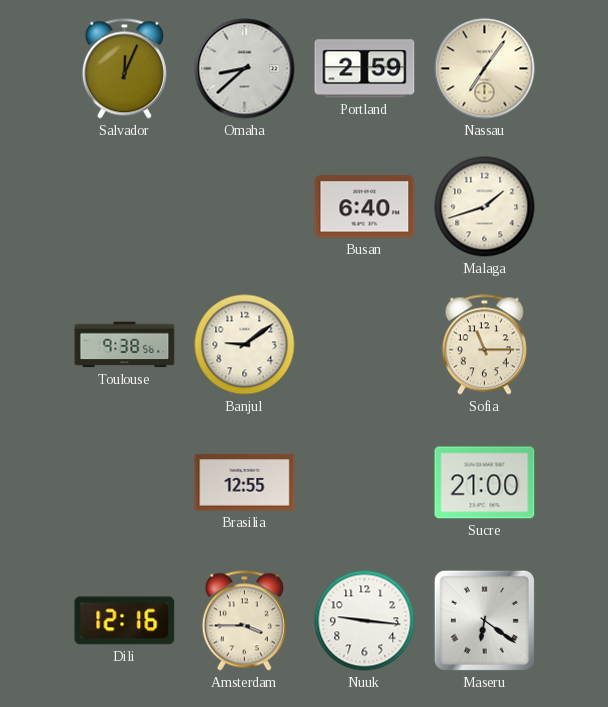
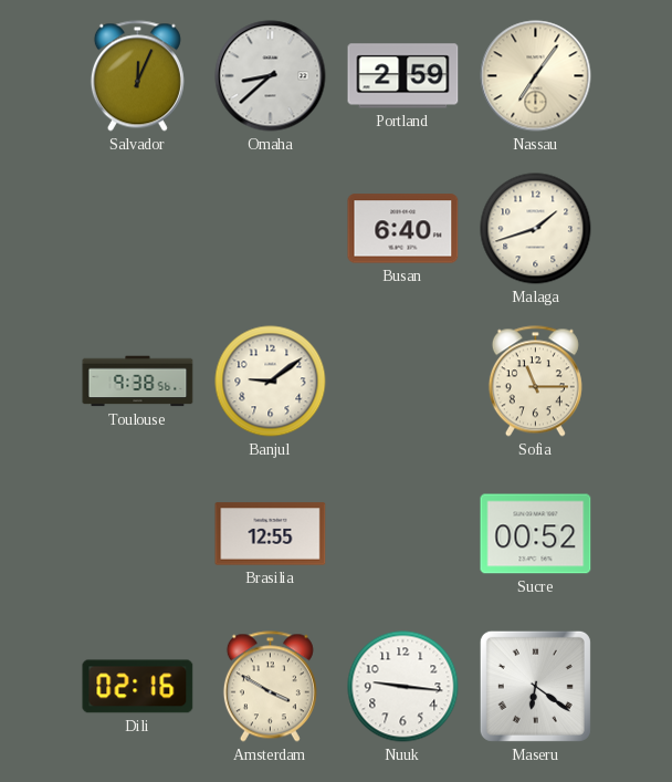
Sucre: 21:00 -> 00:52
Dili: 12:16 -> 02:16
Amsterdam: 3:45 -> 3:50
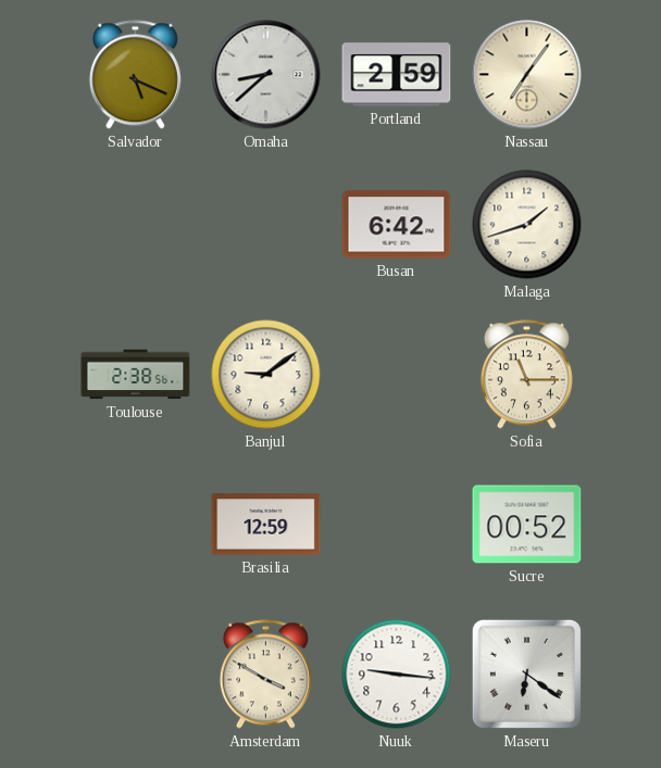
Salvador: 12:04 -> 5:19
Busan: 6:40 -> 6:42
Toulouse: 9:38 -> 2:38
Brasilia: 12:55 -> 12:59
Dili: 02:16 -> none
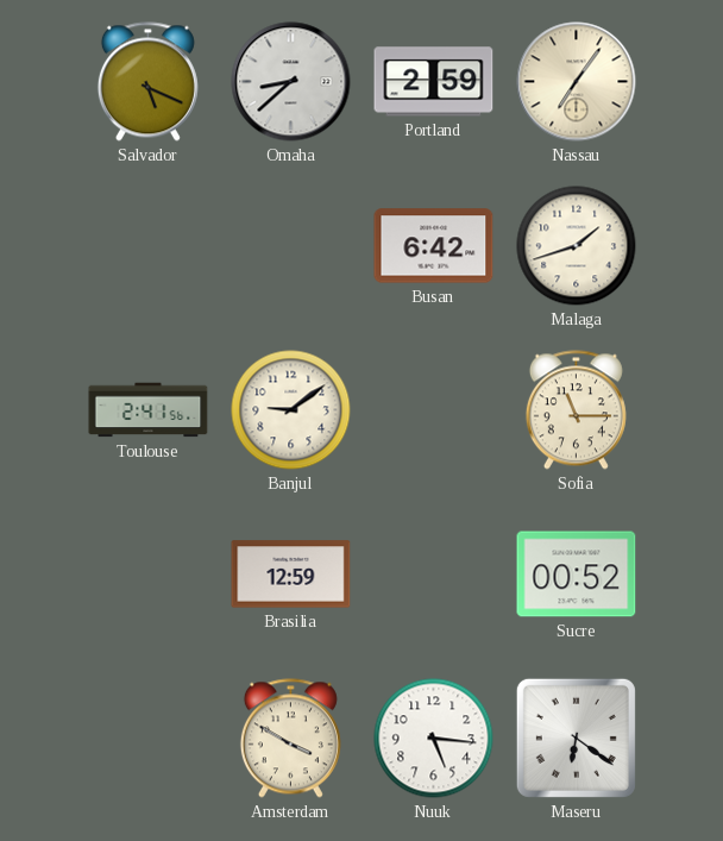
Toulouse: 2:38 -> 2:41
Nuuk: 9:16 -> 5:16
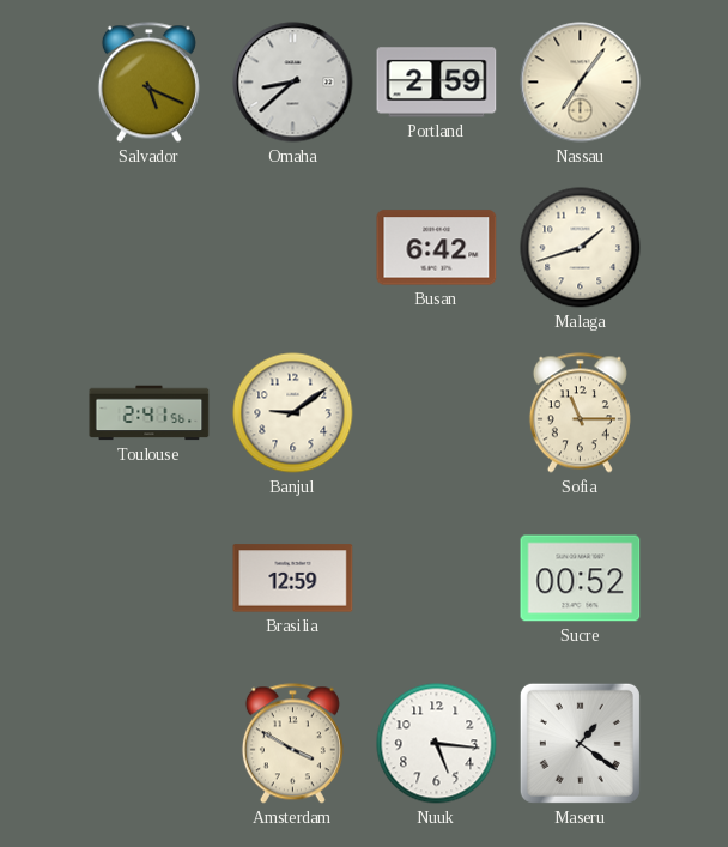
Maseru: 6:21 -> 1:21
